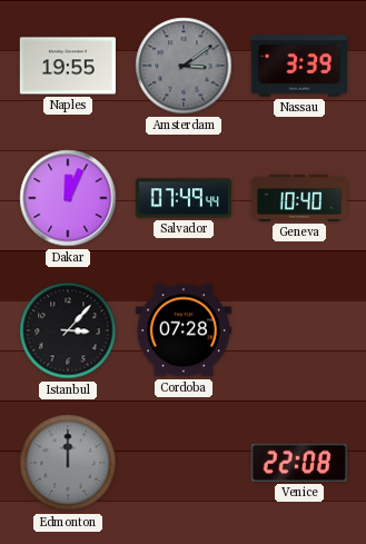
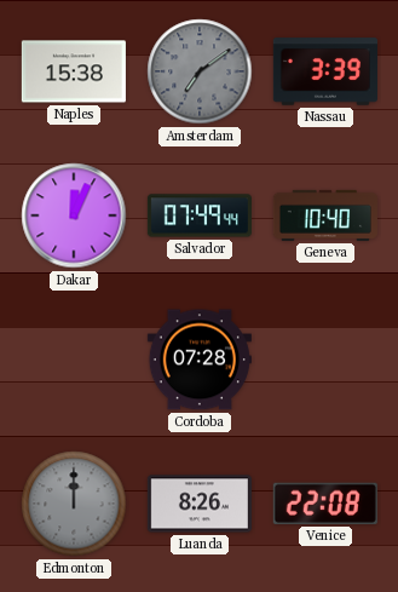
Naples: 19:55 -> 15:38
Amsterdam: 3:09 -> 7:09
Istanbul: 3:07 -> none
Luanda: none -> 8:26
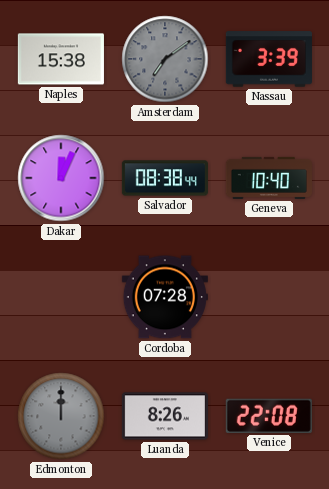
Salvador: 07:49 -> 08:38
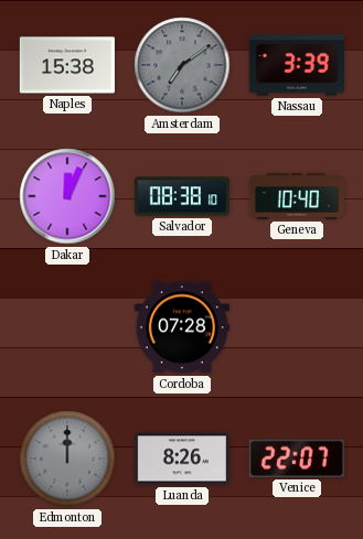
Salvador: 08:38:44 -> 08:38:10
Venice: 22:08 -> 22:07
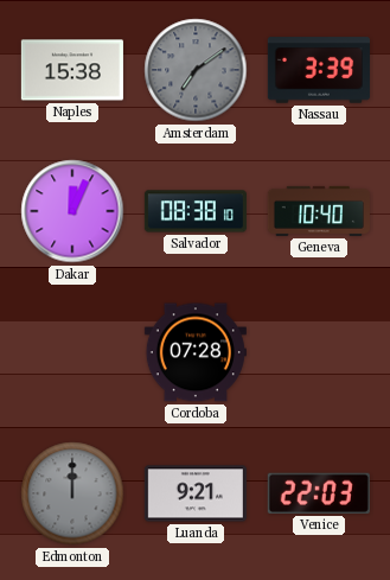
Luanda: 8:26 -> 9:21
Venice: 22:07 -> 22:03
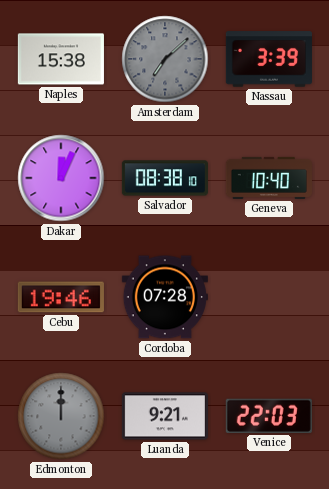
Amsterdam: 7:09 -> 7:08
Cebu: none -> 19:46
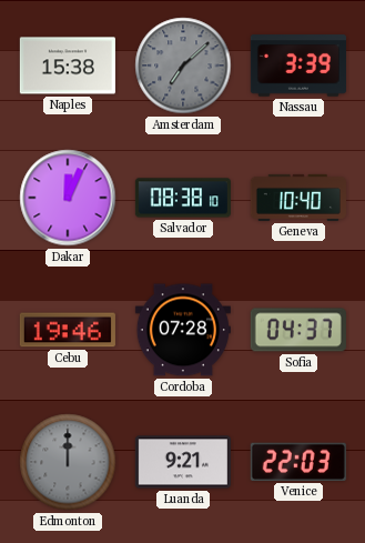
Sofia: none -> 04:37
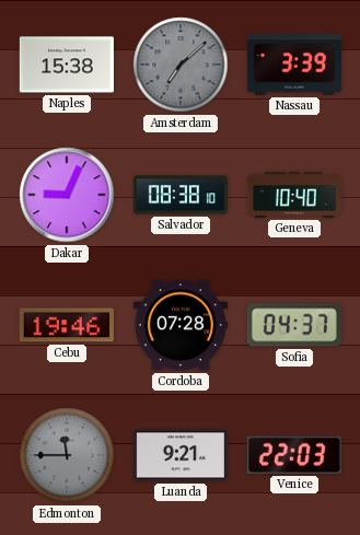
Dakar: 12:04 -> 9:04
Edmonton: 12:00 -> 11:45
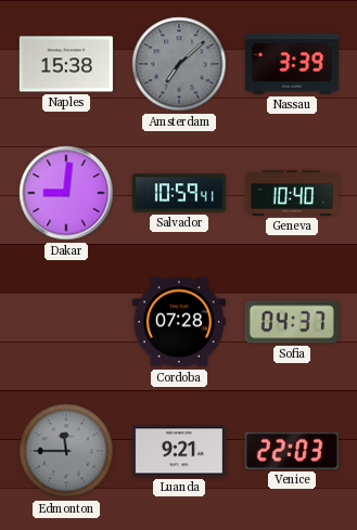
Dakar: 9:04 -> 9:01
Salvador: 08:38 -> 10:59
Cebu: 19:46 -> none
